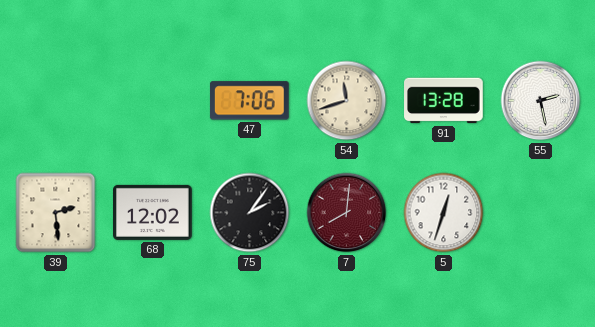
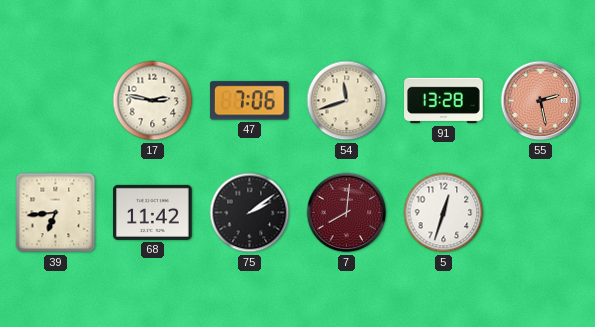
17: none -> 2:47
55 dial: white -> salmon
39: 2:29 -> 6:44
68: 12:02 -> 11:42
75: 2:06 -> 2:09
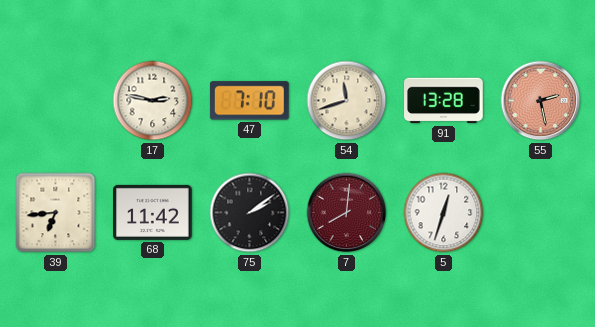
47: 7:06 -> 7:10
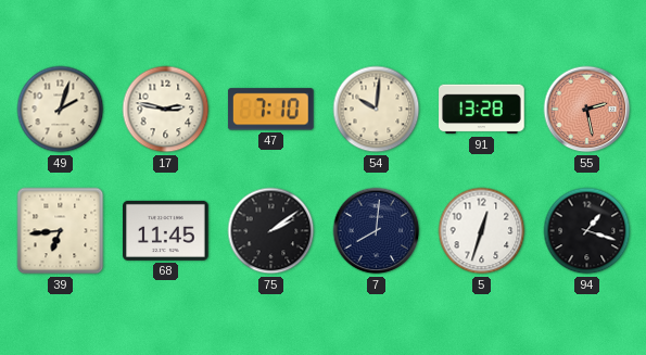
49: none -> 2:03
54: 11:42 -> 10:01
68: 11:42 -> 11:45
7 dial: burgundy -> navy
94: none -> 1:18
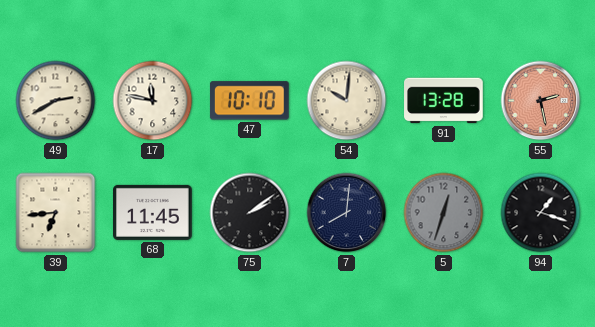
49: 2:03 -> 2:40
17: 2:47 -> 11:47
47: 7:10 -> 10:10
5 dial: white -> grey
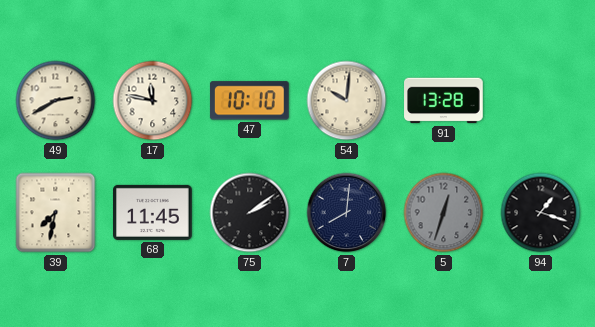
55: 2:28 -> none
39: 6:44 -> 7:32
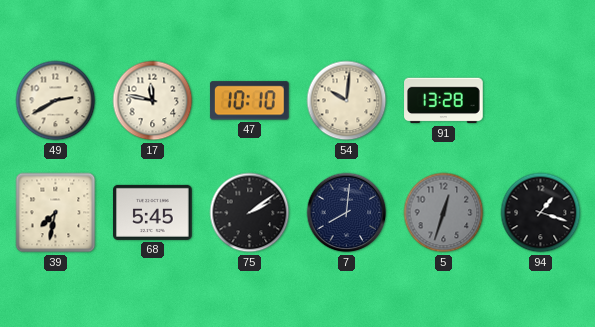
68: 11:45 -> 5:45
